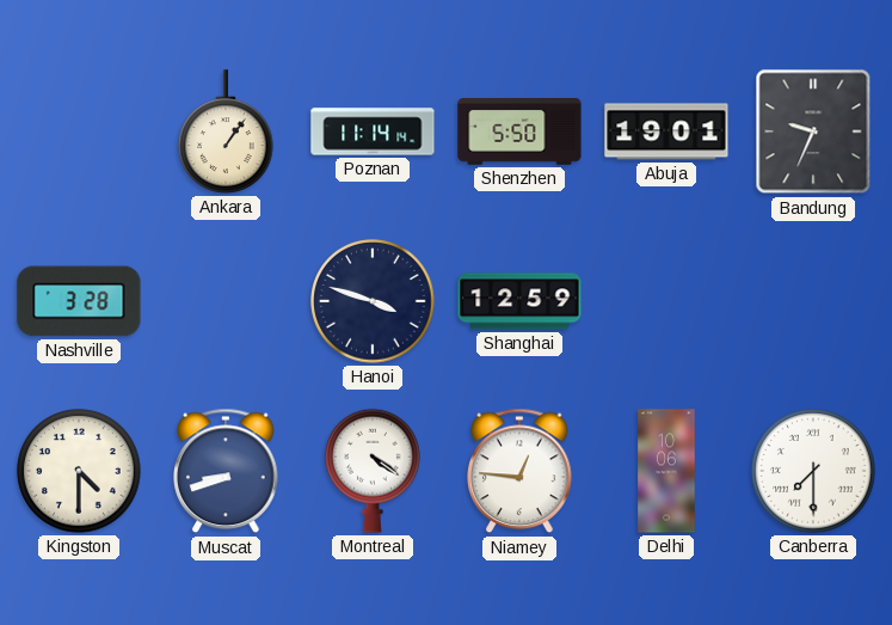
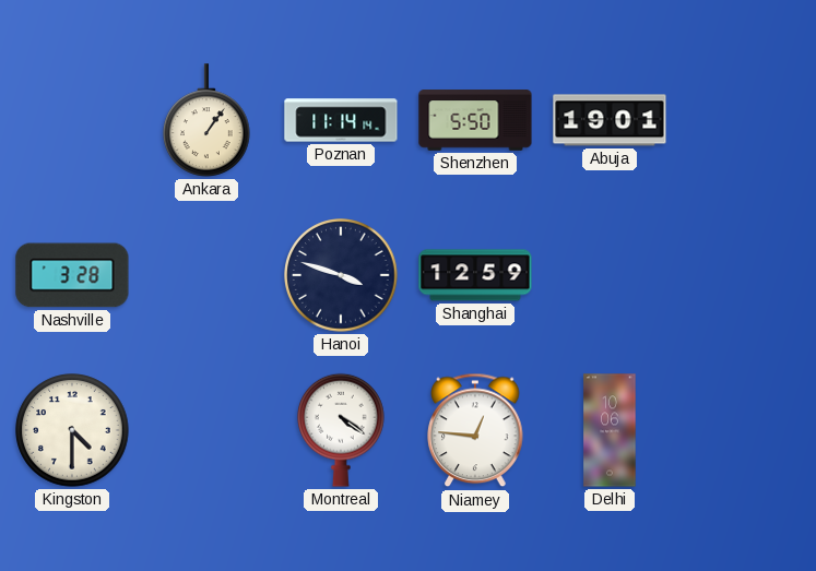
Bandung: 9:34 -> none
Muscat: 8:42 -> none
Canberra: 7:30 -> none
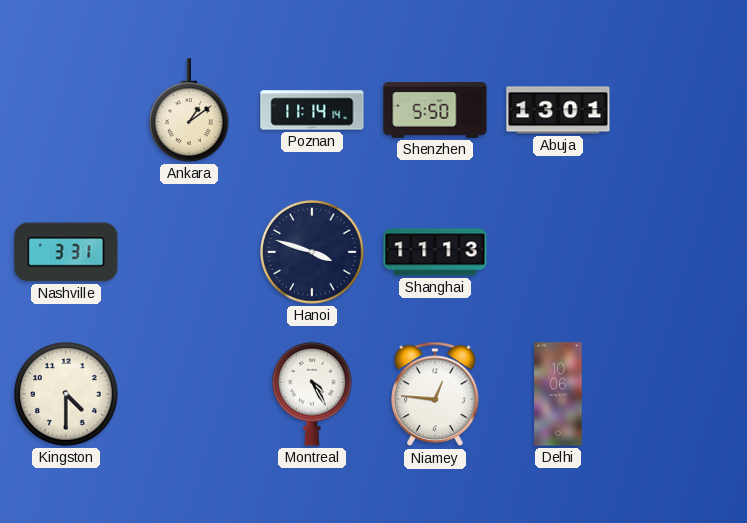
Ankara: 1:06 -> 1:09
Abuja: 19:01 -> 13:01
Nashville: 3:28 -> 3:31
Shanghai: 12:59 -> 11:13
Montreal: 4:21 -> 4:25
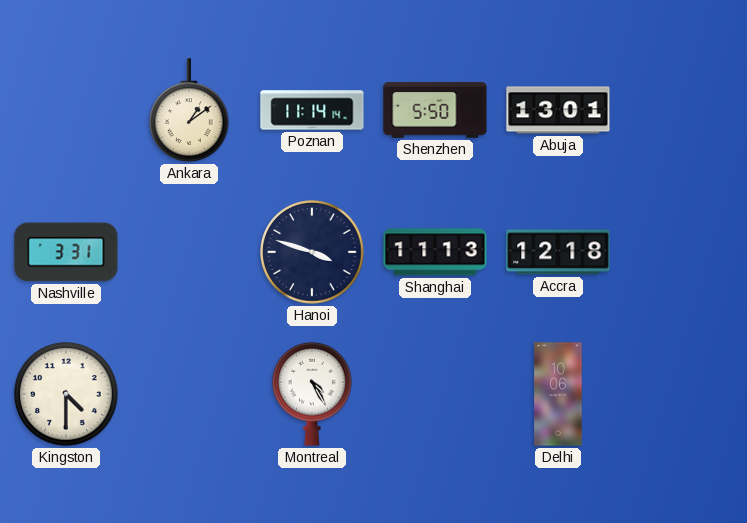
Accra: none -> 12:18
Niamey: 12:46 -> none
